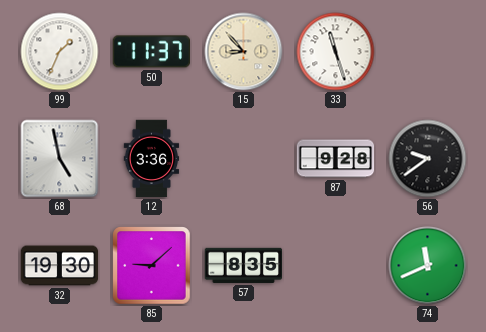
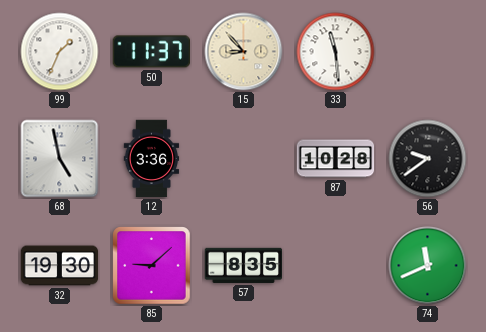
33: 11:27 -> 11:29
87: 9:28 -> 10:28
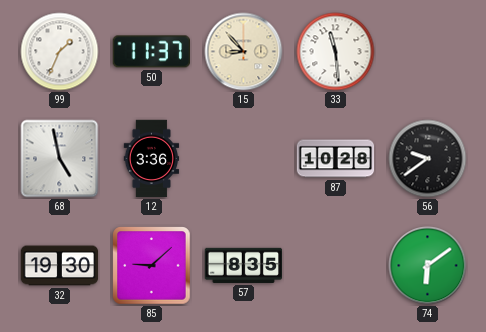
74: 11:41 -> 6:09
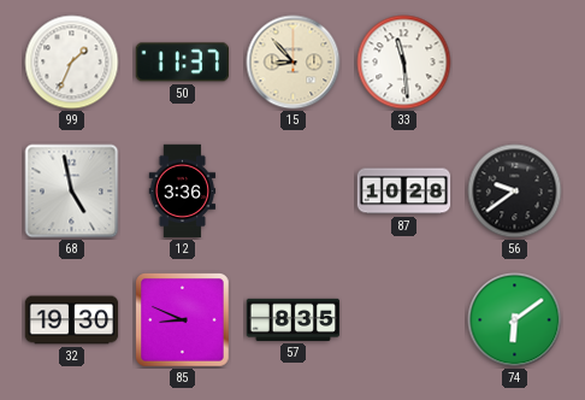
85: 9:08 -> 8:49
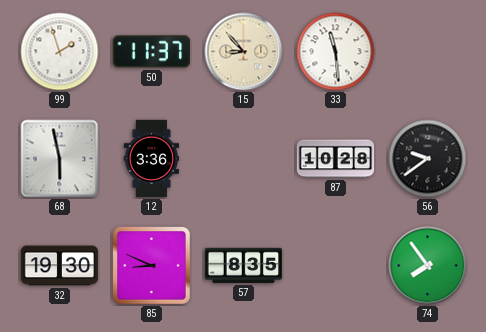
99: 1:34 -> 1:57
68: 4:58 -> 5:58
74: 6:09 -> 7:54
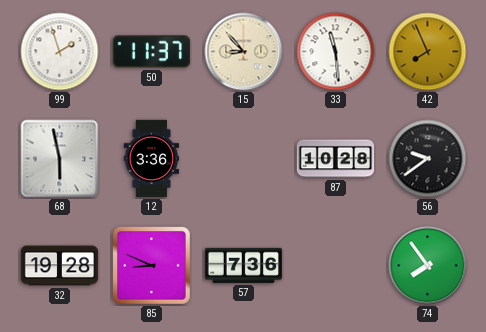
42: none -> 7:56
32: 19:30 -> 19:28
57: 8:35 -> 7:36
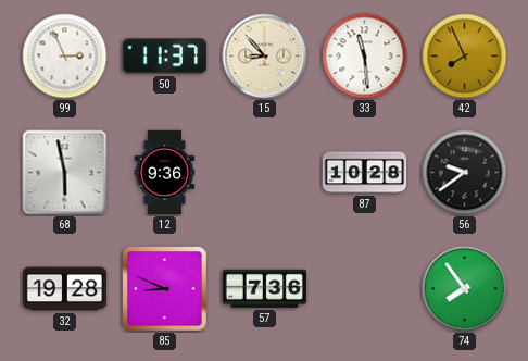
99: 1:57 -> 2:56
12: 3:36 -> 9:36
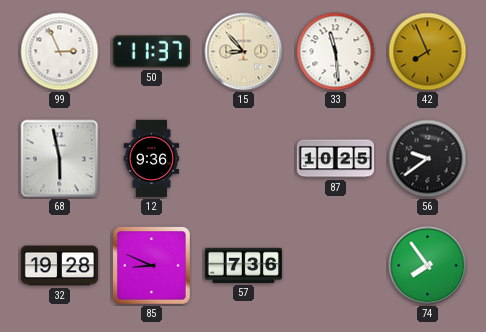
87: 10:28 -> 10:25
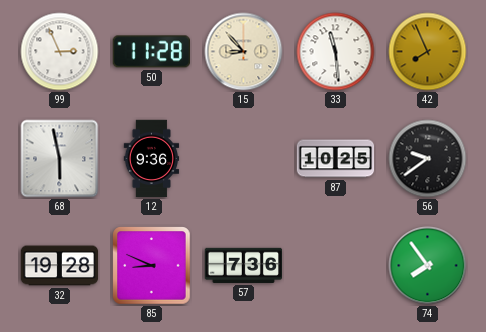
50: 11:37 -> 11:28
